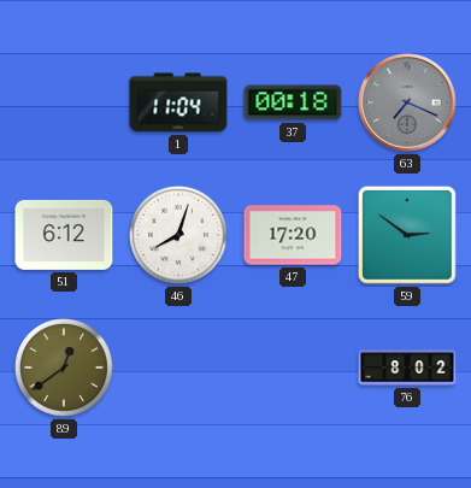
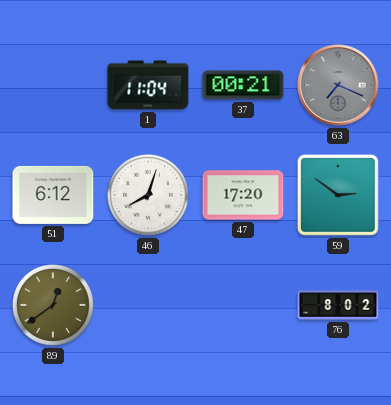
37: 00:18 -> 00:21
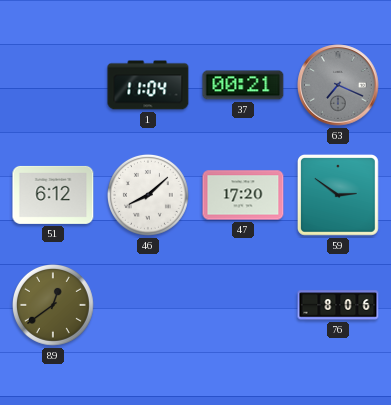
46: 8:03 -> 8:08
76: 8:02 -> 8:06
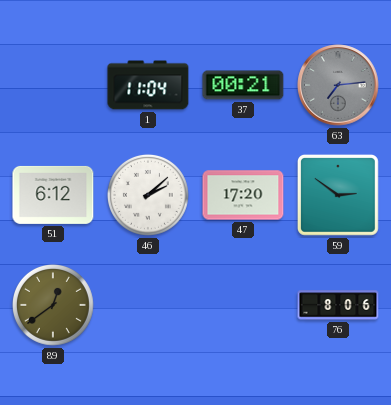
63: 7:19 -> 7:14
46: 8:08 -> 2:08
